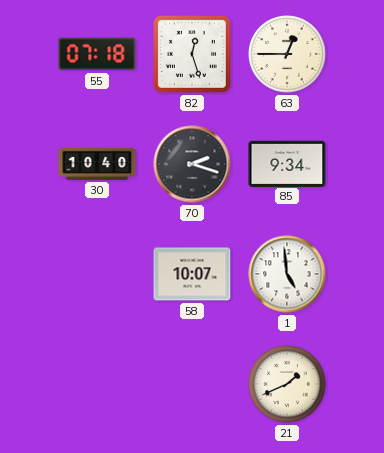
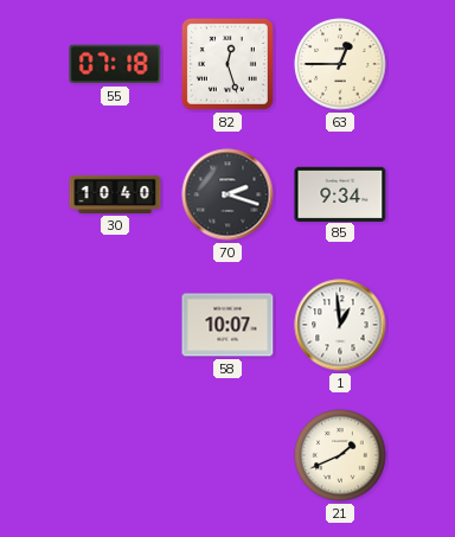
1: 4:59 -> 12:59
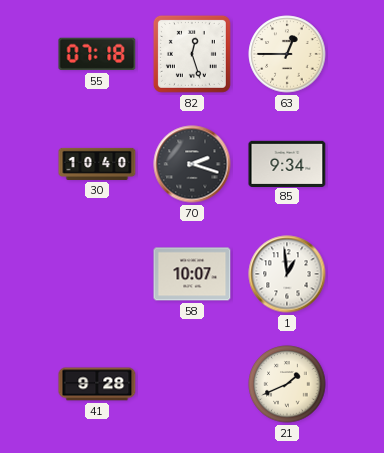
41: none -> 9:28
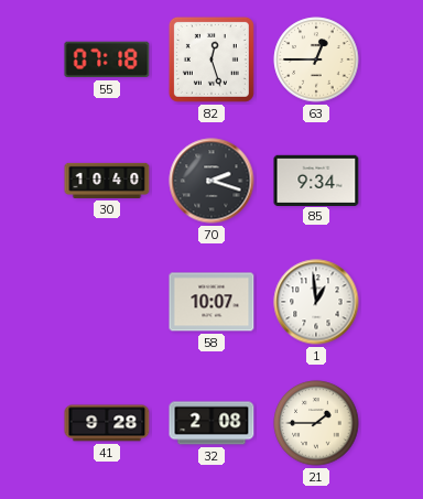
32: none -> 2:08
21: 1:41 -> 1:45
